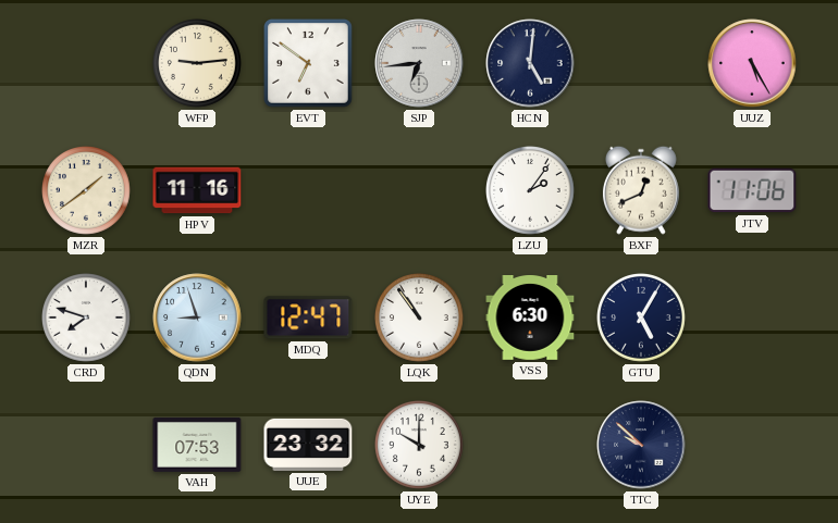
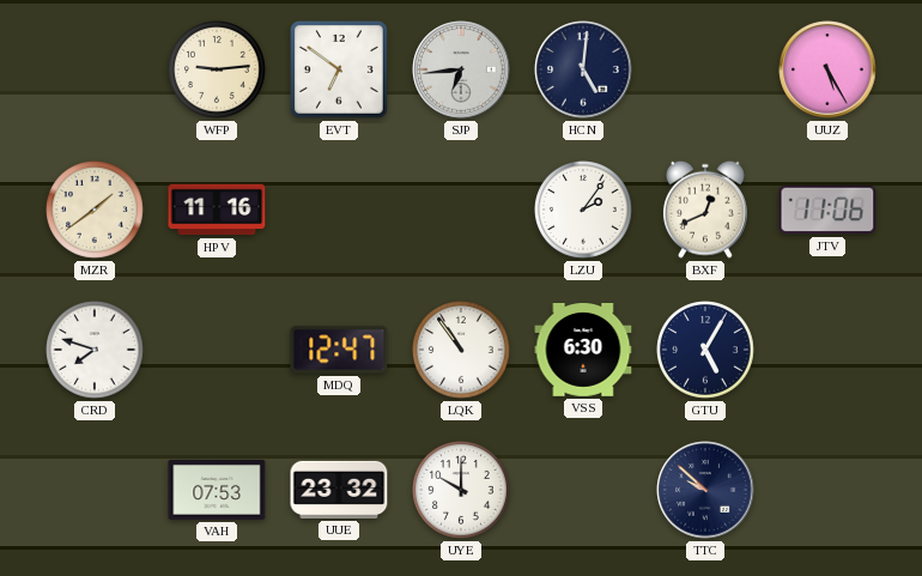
QDN: 8:57 -> none
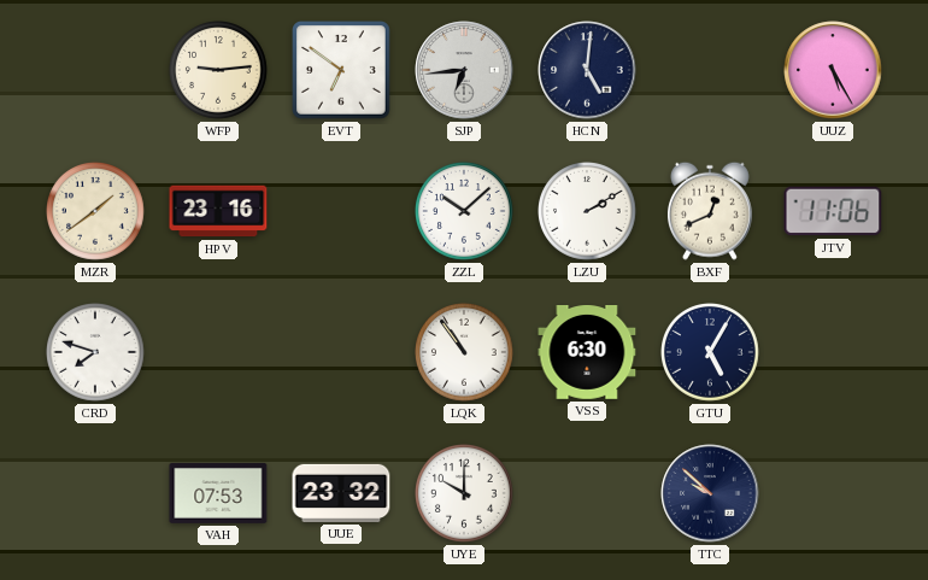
HPV: 11:16 -> 23:16
ZZL: none -> 10:08
LZU: 2:06 -> 2:10
MDQ: 12:47 -> none
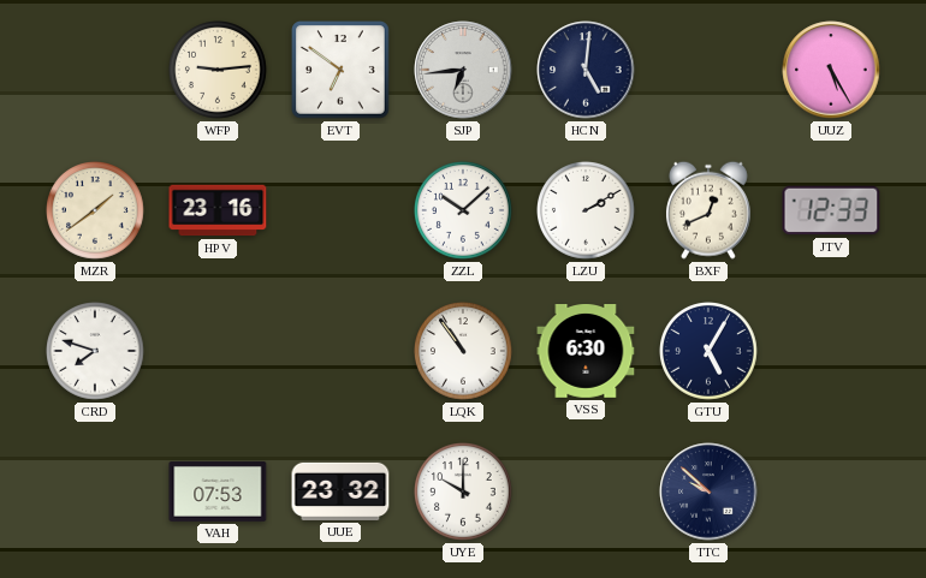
JTV: 11:06 -> 12:33
